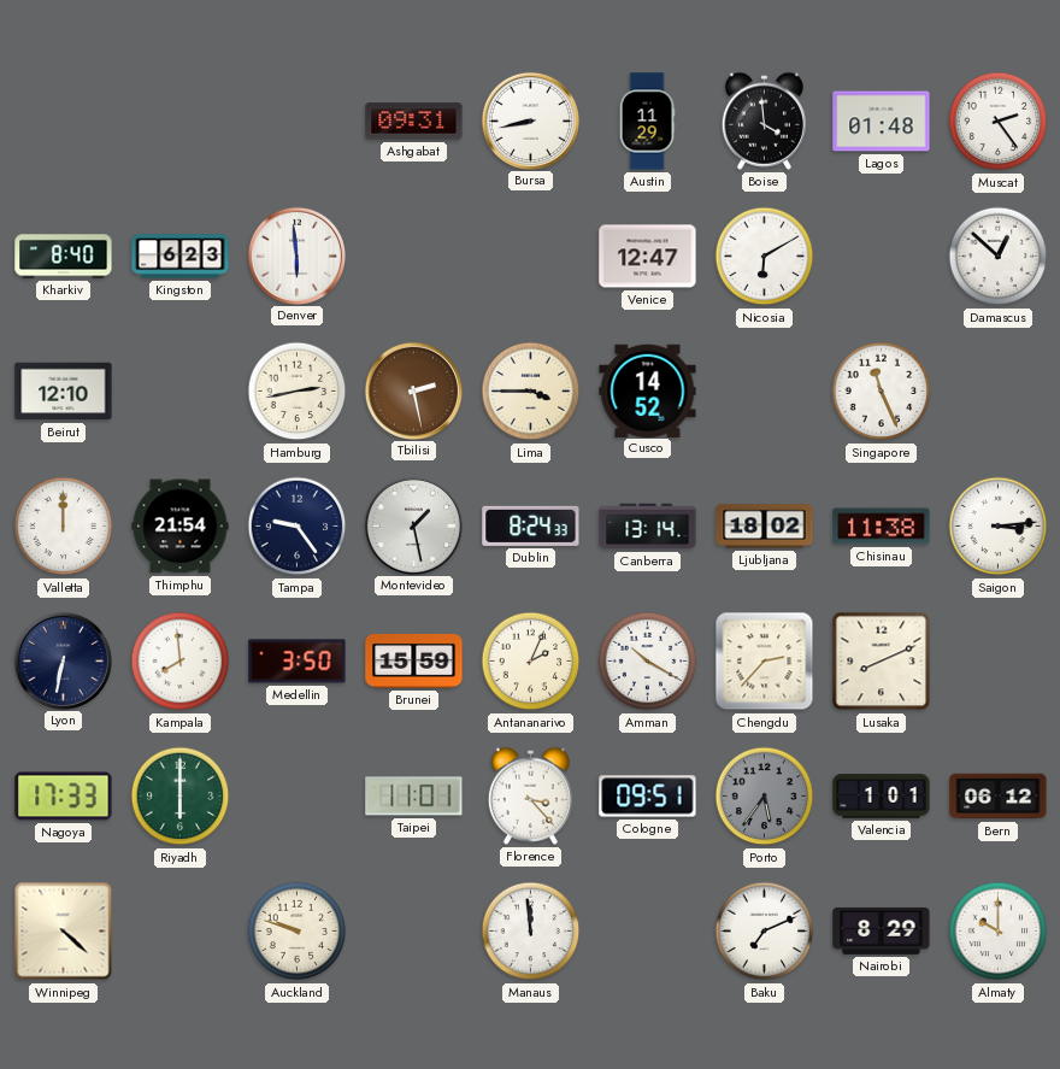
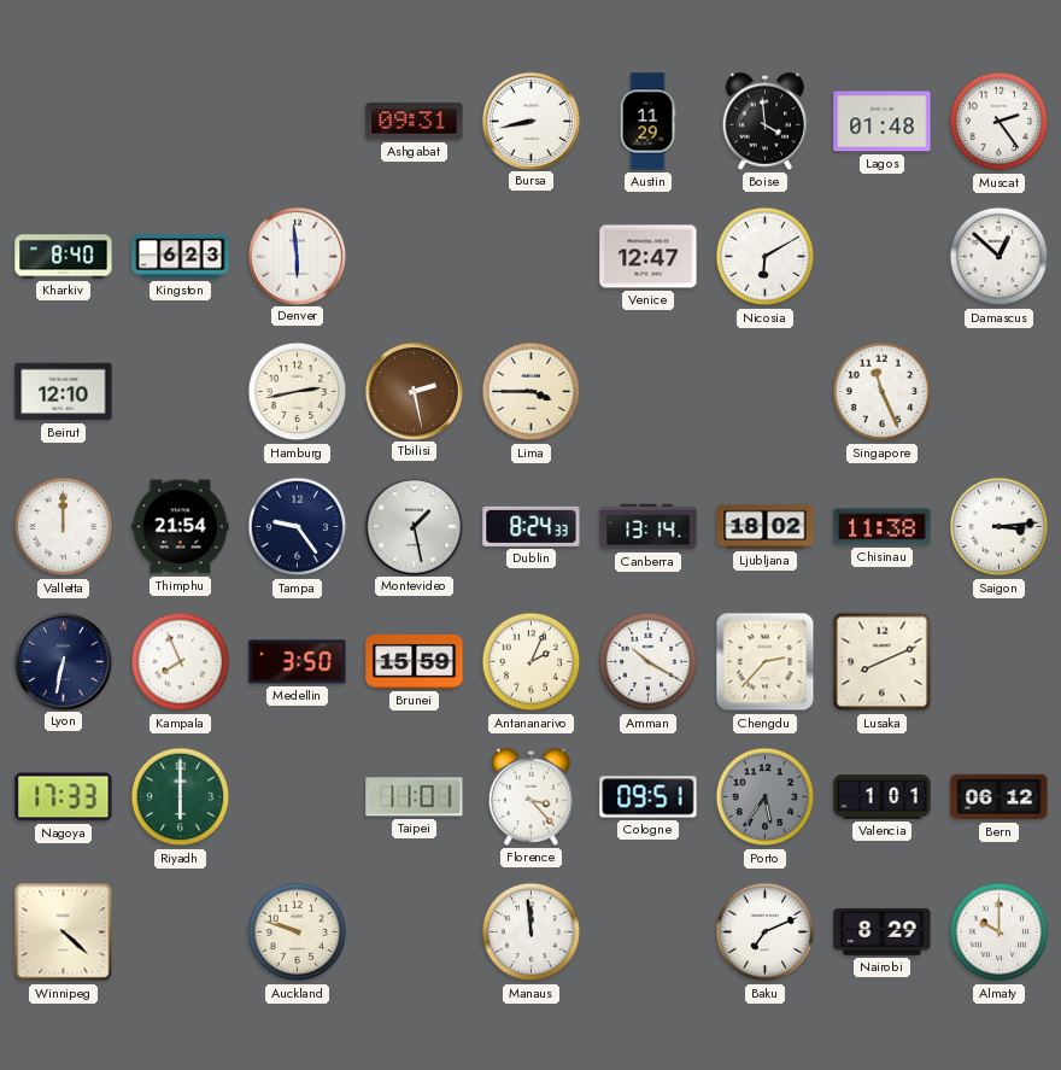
Cusco: 14:52 -> none
Kampala: 7:59 -> 7:56
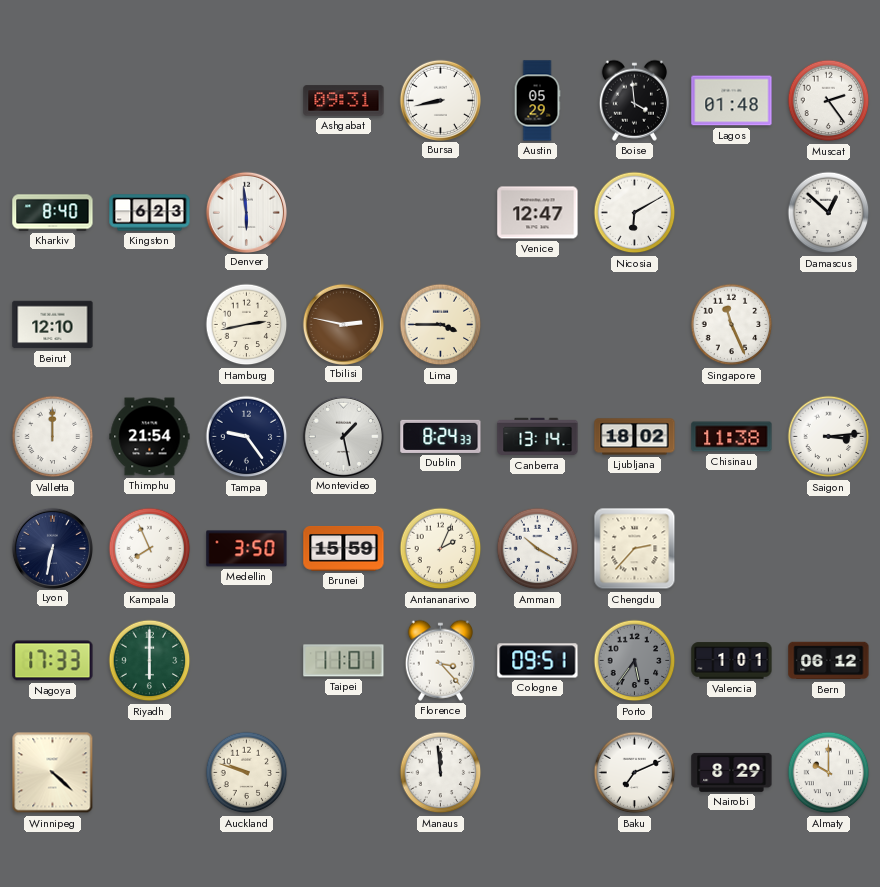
Austin: 11:29 -> 05:29
Tbilisi: 2:28 -> 2:47
Lusaka: 8:11 -> none
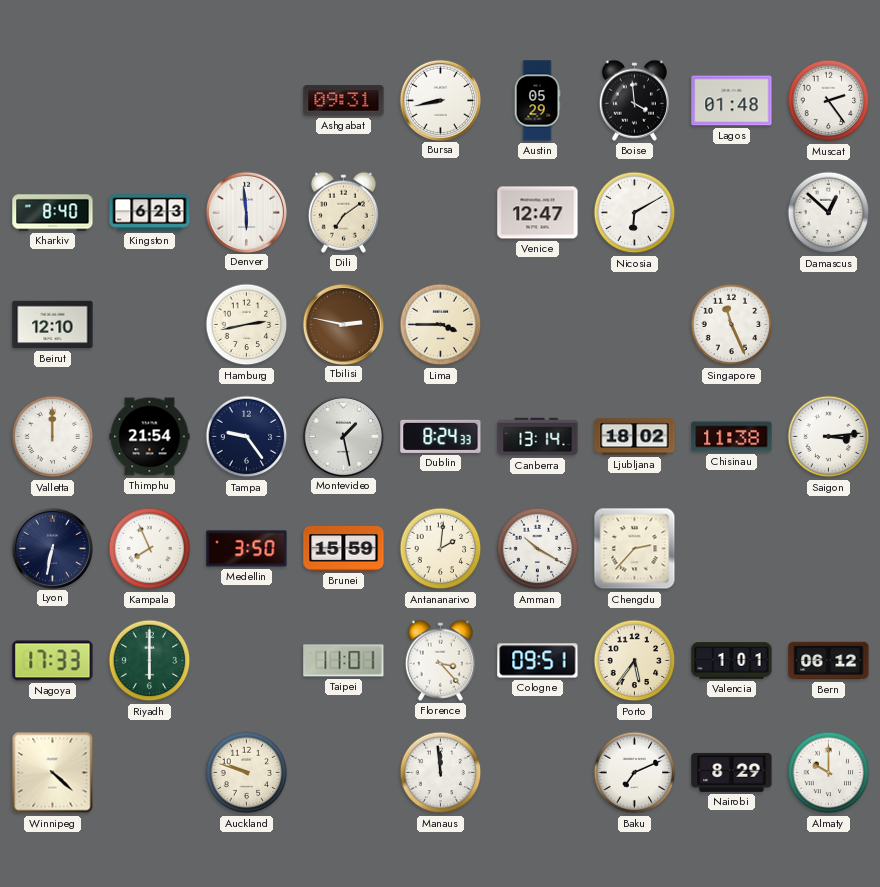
Dili: none -> 7:09
Antananarivo: 2:04 -> 2:01
Porto dial: grey -> cream
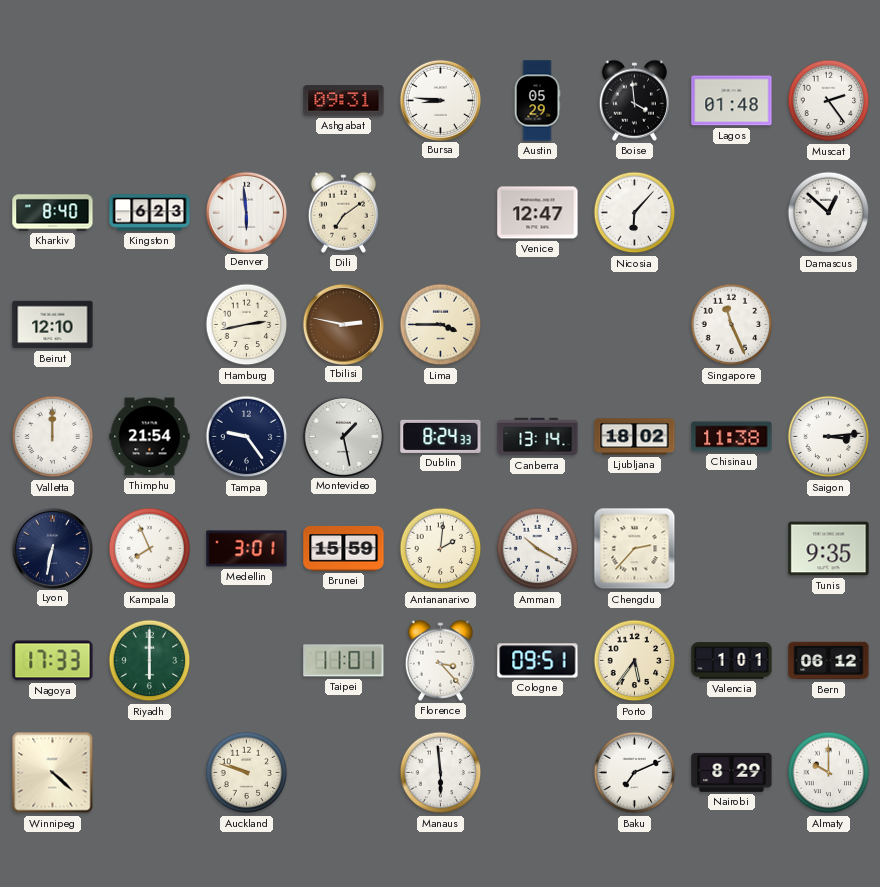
Bursa: 8:43 -> 8:46
Nicosia: 6:10 -> 6:07
Medellin: 3:50 -> 3:01
Tunis: none -> 9:35
Manaus: 11:59 -> 5:59
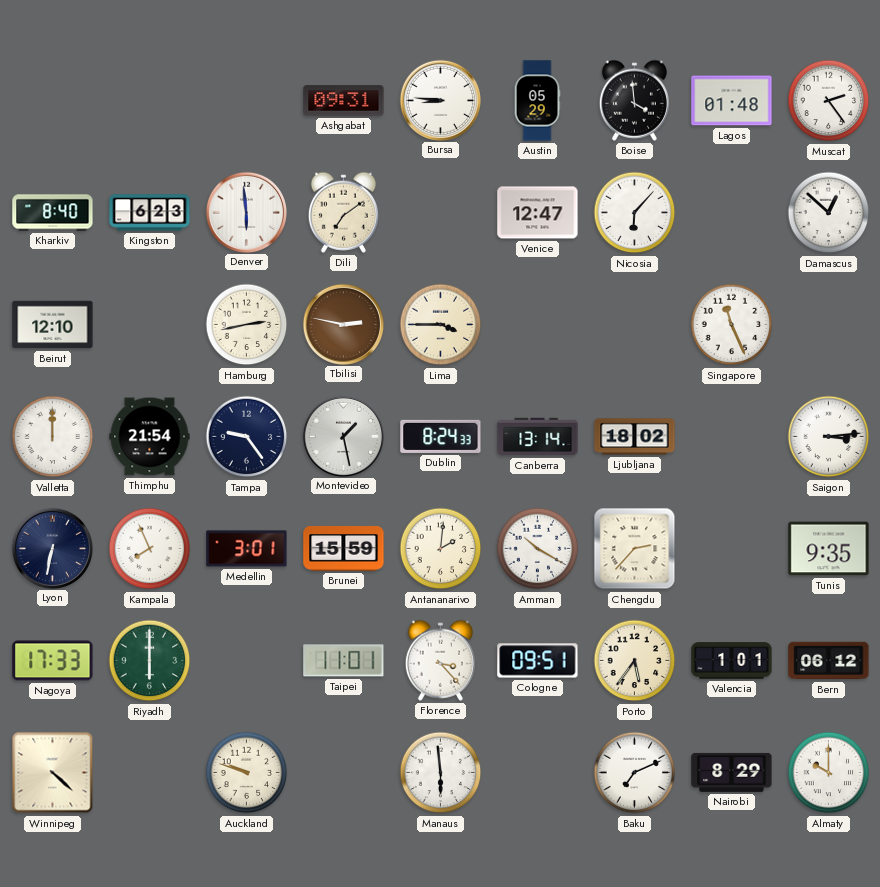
Chisinau: 11:38 -> none
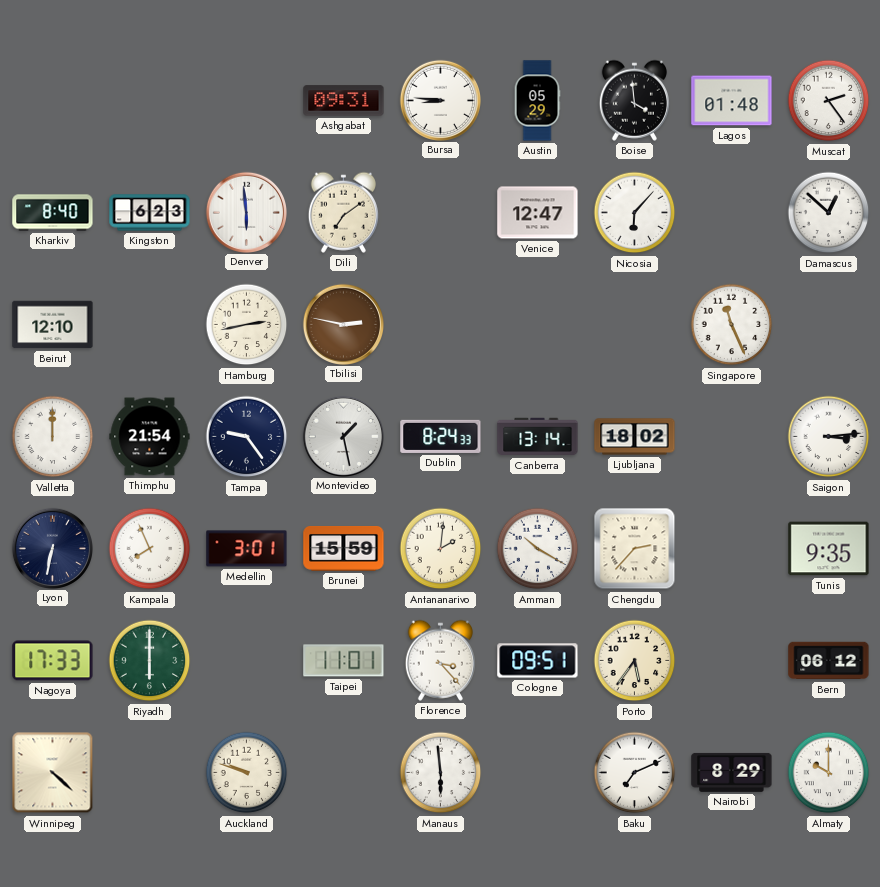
Lima: 3:45 -> none
Valencia: 1:01 -> none
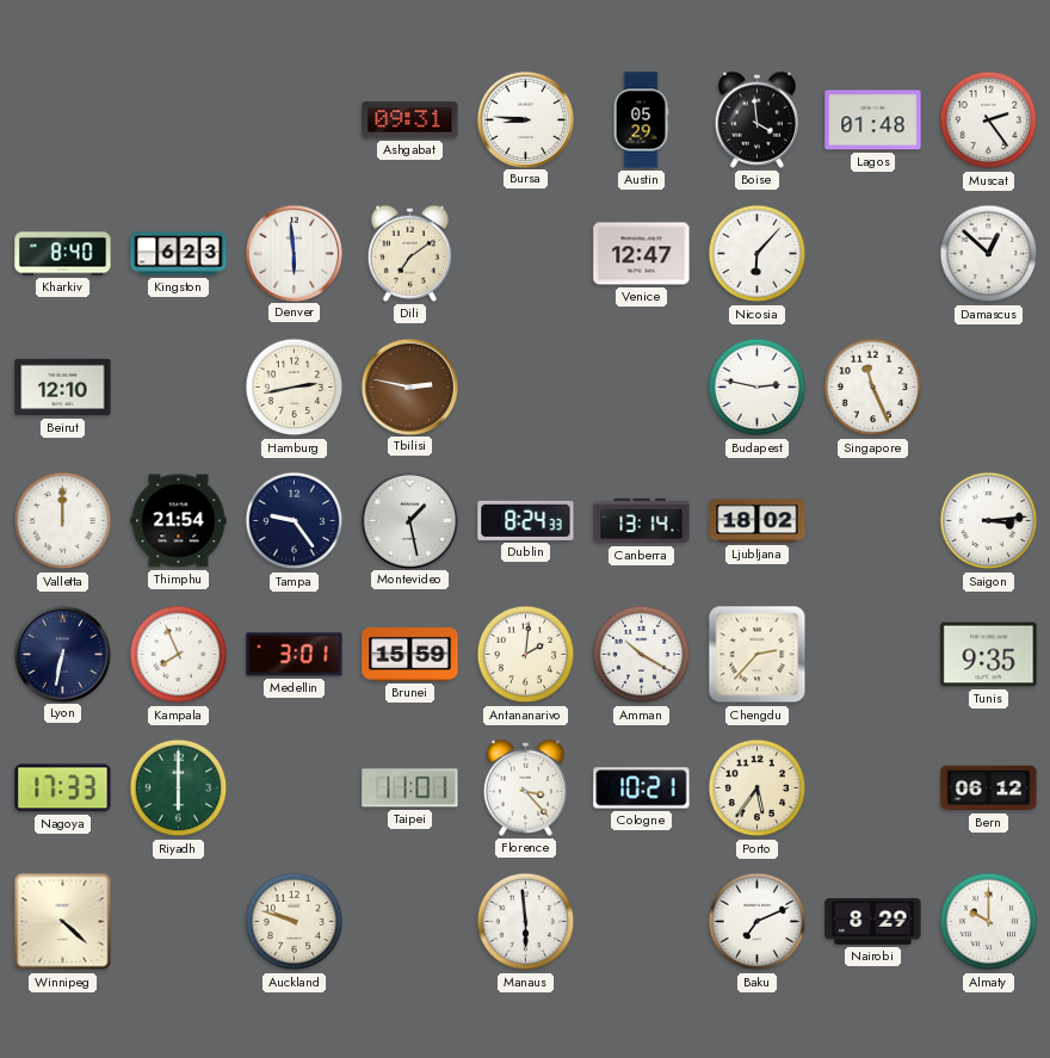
Budapest: none -> 2:47
Cologne: 09:51 -> 10:21
